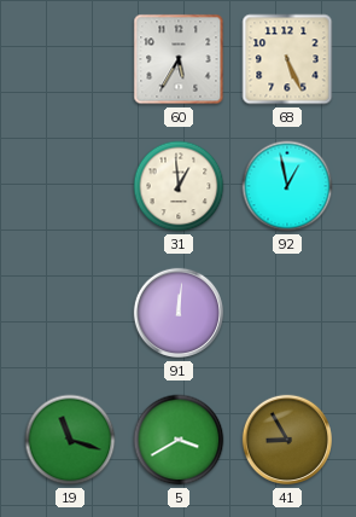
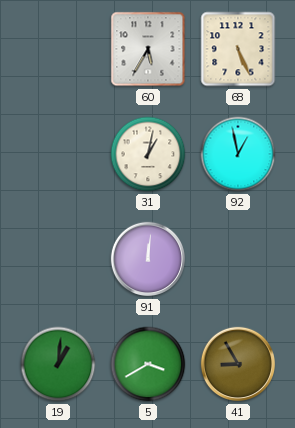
31: 12:59 -> 1:02
19: 11:18 -> 1:01
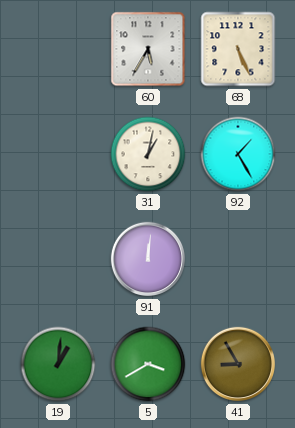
92: 12:58 -> 1:25
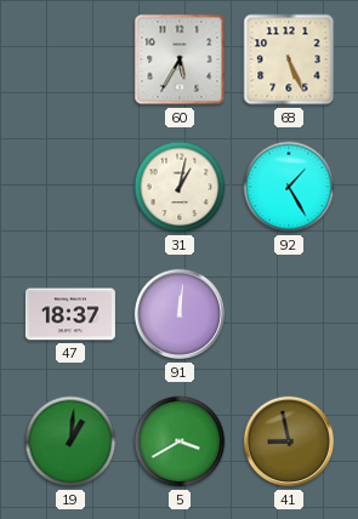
47: none -> 18:37
41: 8:55 -> 8:58
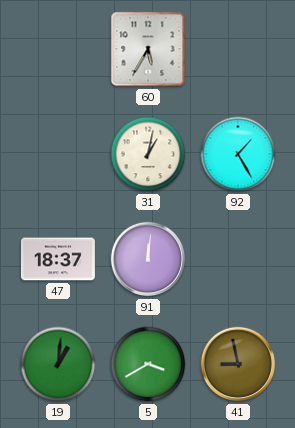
68: 5:26 -> none
